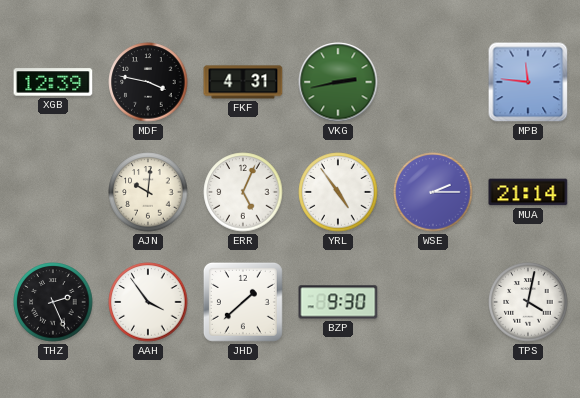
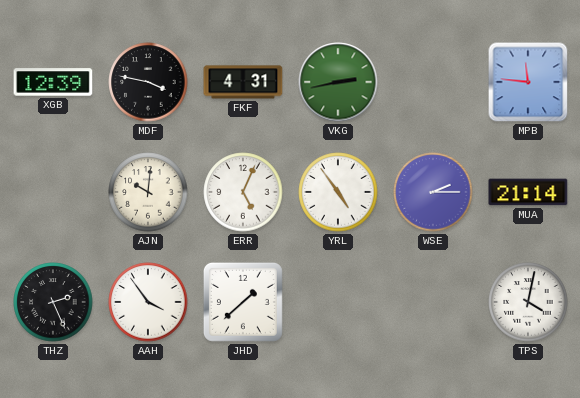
BZP: 9:30 -> none
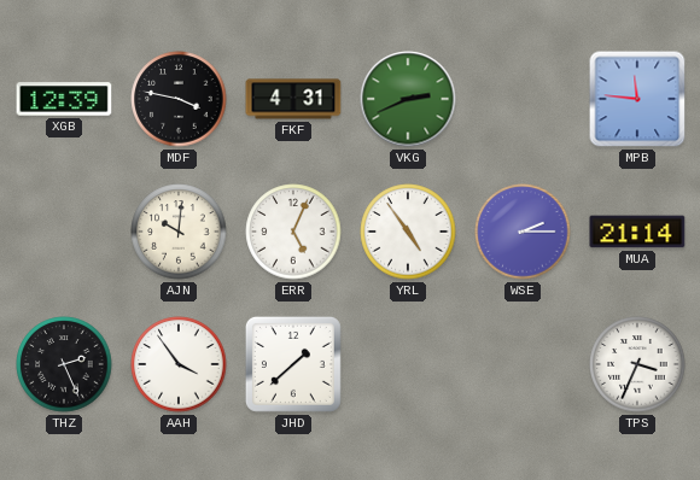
VKG: 2:43 -> 2:41
TPS: 4:02 -> 3:34
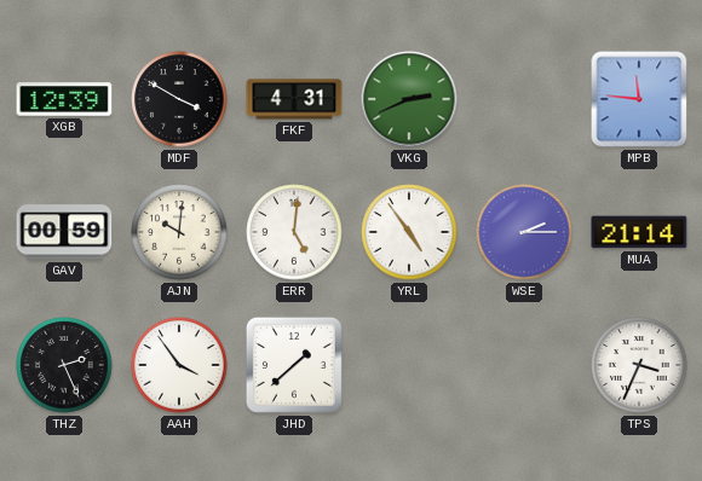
MDF: 3:47 -> 3:50
GAV: none -> 00:59
ERR: 5:04 -> 5:01
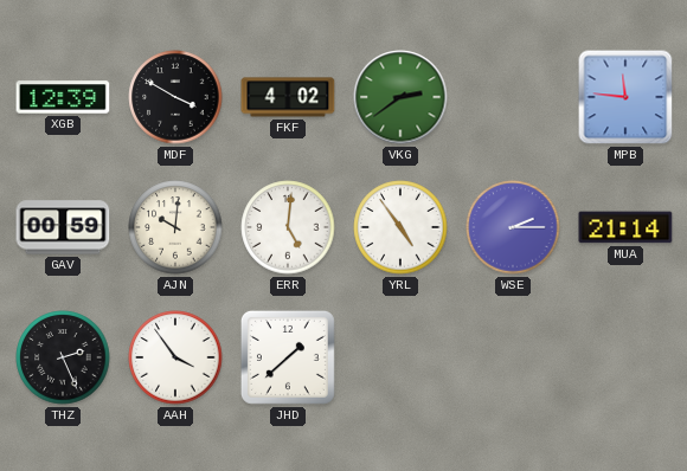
FKF: 4:31 -> 4:02
VKG: 2:41 -> 2:39
TPS: 3:34 -> none
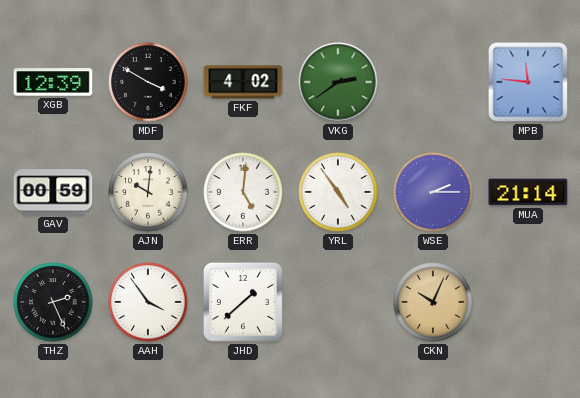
CKN: none -> 10:04
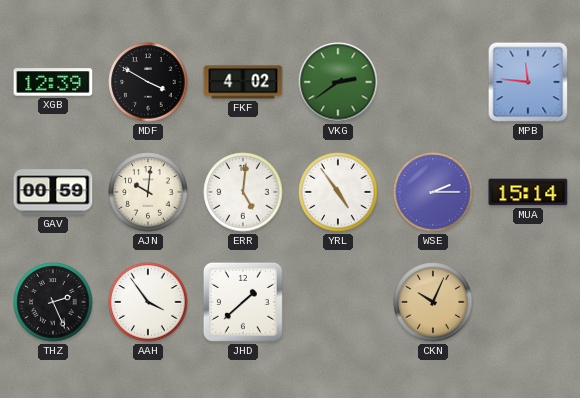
MUA: 21:14 -> 15:14
